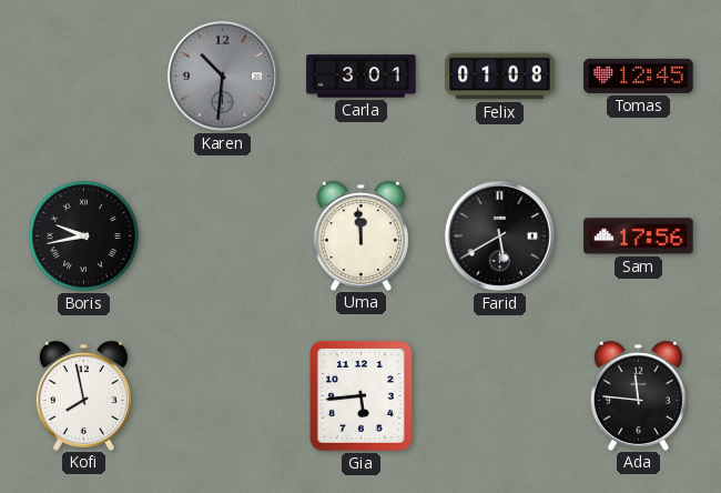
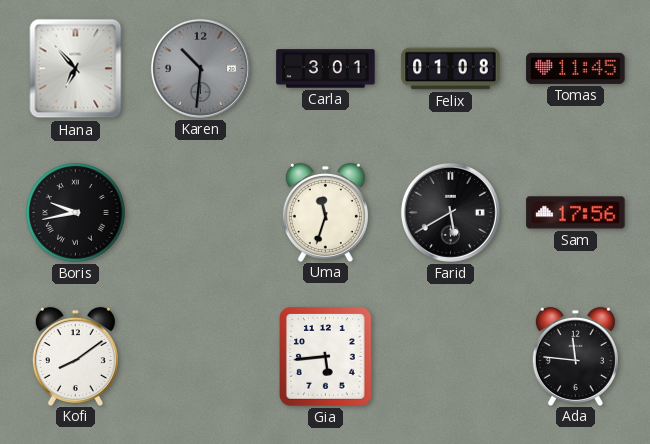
Hana: none -> 6:53
Tomas: 12:45 -> 11:45
Uma: 11:59 -> 11:33
Kofi: 7:58 -> 8:09
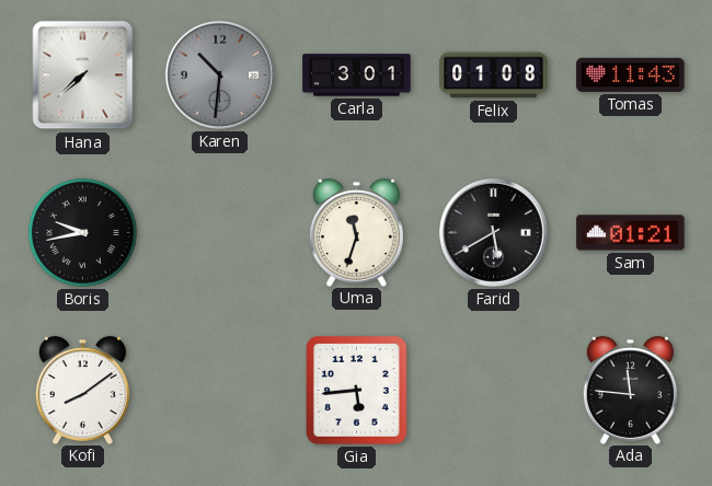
Hana: 6:53 -> 7:38
Tomas: 11:45 -> 11:43
Sam: 17:56 -> 01:21
